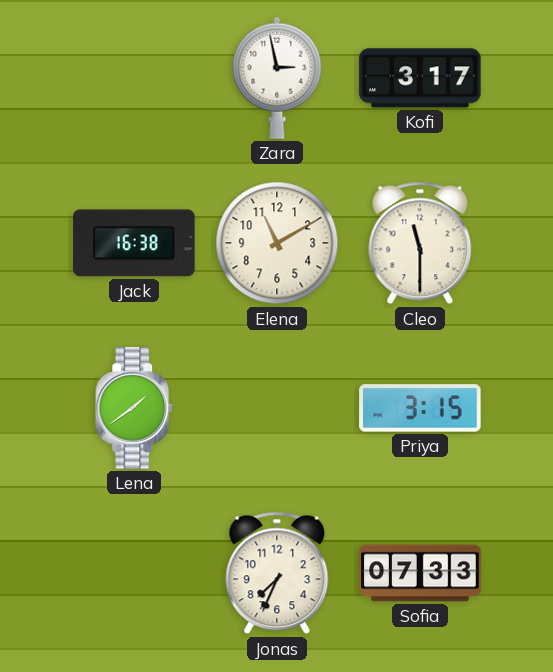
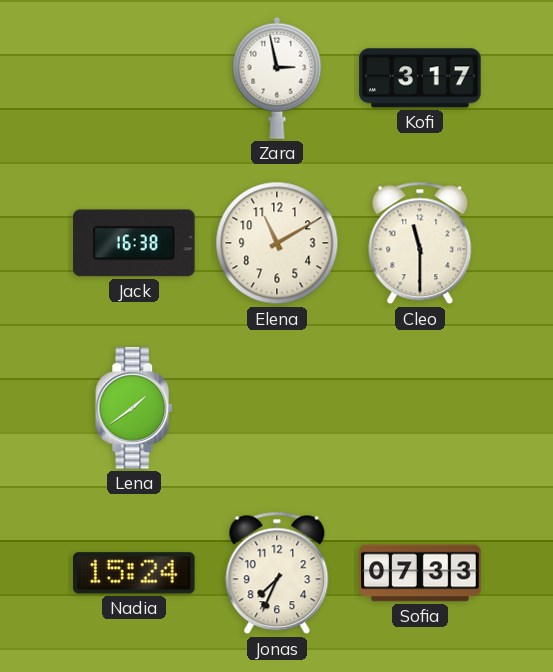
Priya: 3:15 -> none
Nadia: none -> 15:24
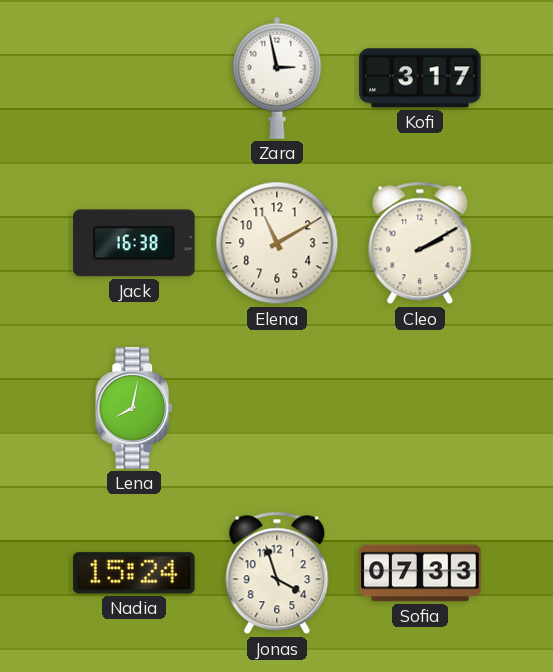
Cleo: 11:30 -> 2:10
Lena: 1:39 -> 8:02
Jonas: 7:34 -> 3:57
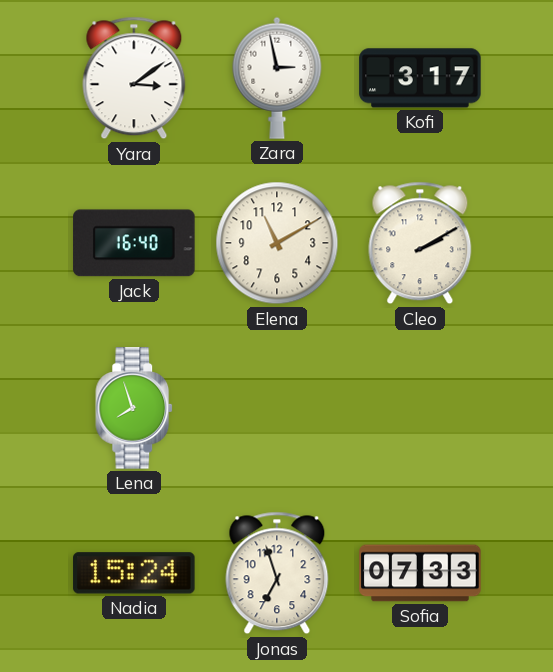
Yara: none -> 3:09
Jack: 16:38 -> 16:40
Lena: 8:02 -> 7:57
Jonas: 3:57 -> 6:57
